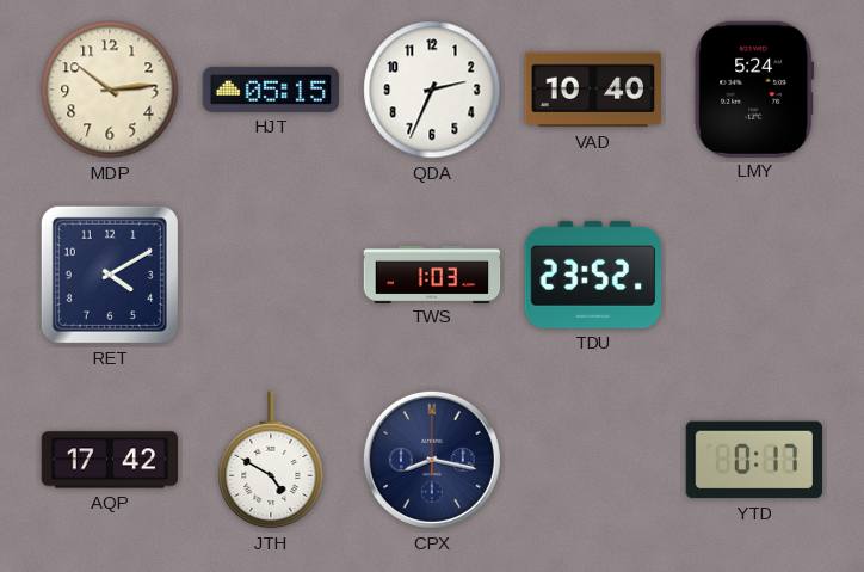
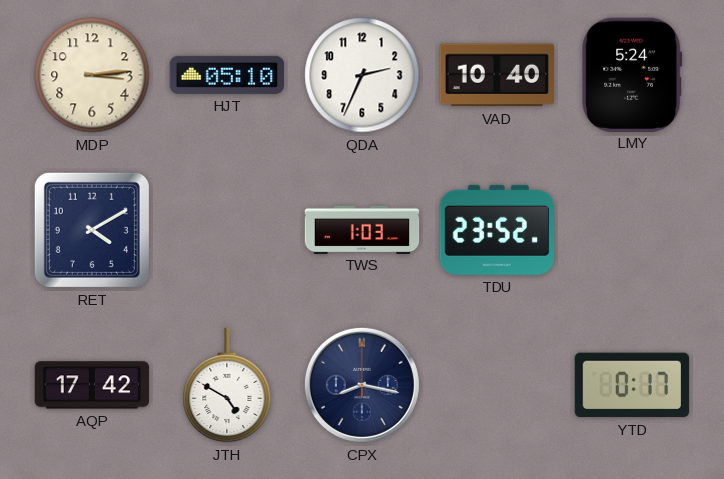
MDP: 10:14 -> 3:14
HJT: 05:15 -> 05:10
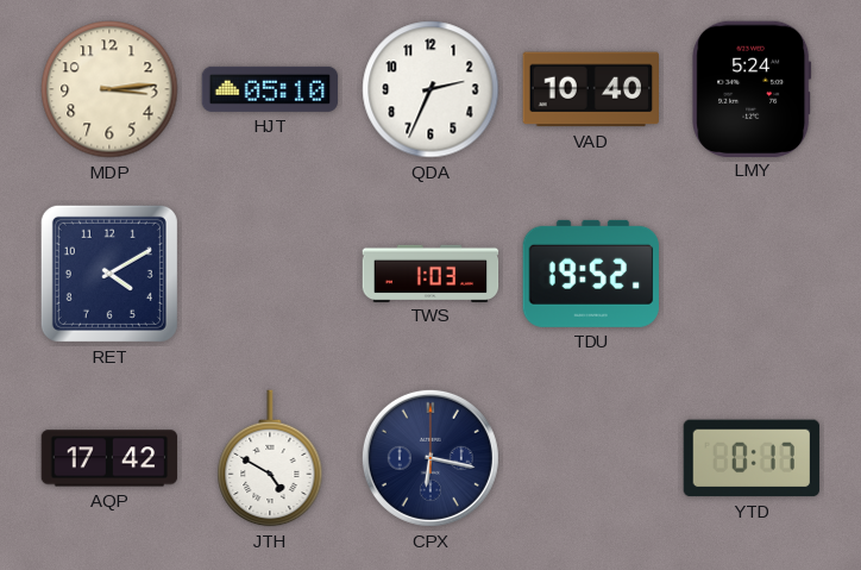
TDU: 23:52 -> 19:52
CPX: 8:17 -> 6:17
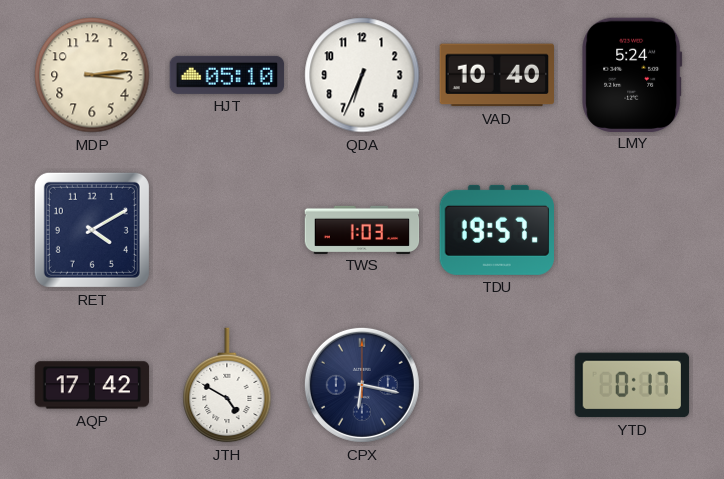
QDA: 2:34 -> 6:34
TDU: 19:52 -> 19:57
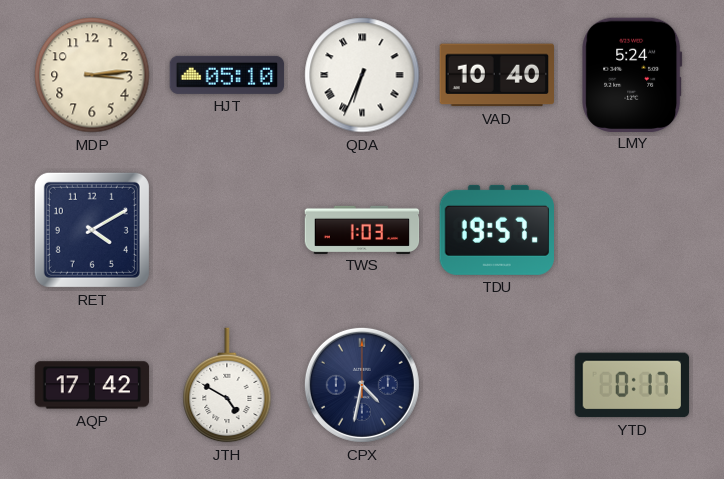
QDA numerals: Arabic -> Roman
CPX: 6:17 -> 4:32
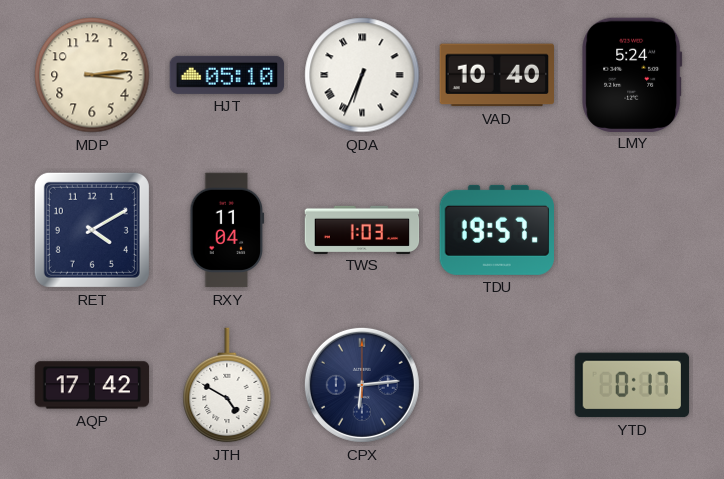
RXY: none -> 11:04
CPX: 4:32 -> 6:14
